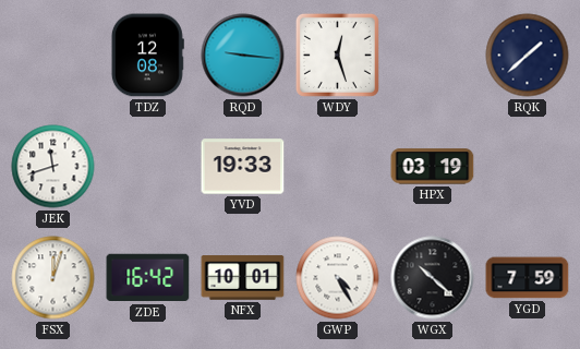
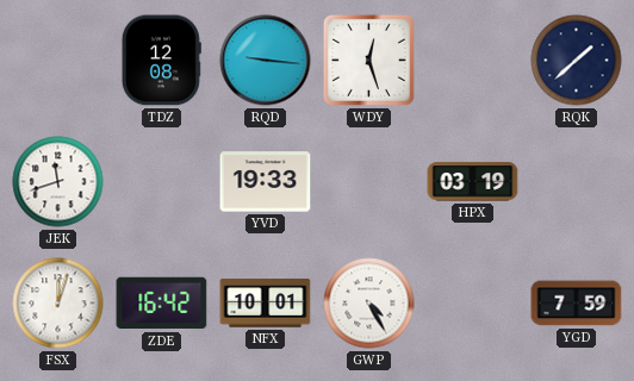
WGX: 10:22 -> none
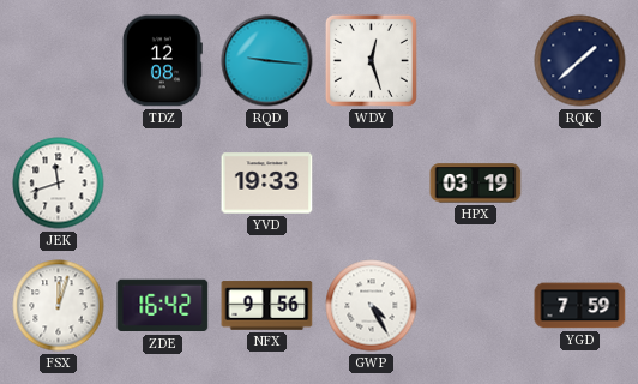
NFX: 10:01 -> 9:56
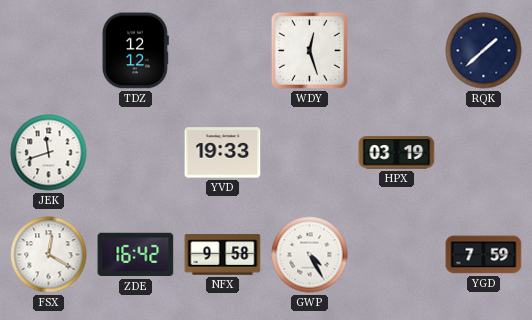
TDZ: 12:08 -> 12:12
RQD: 9:16 -> none
FSX: 12:03 -> 12:20
NFX: 9:56 -> 9:58
